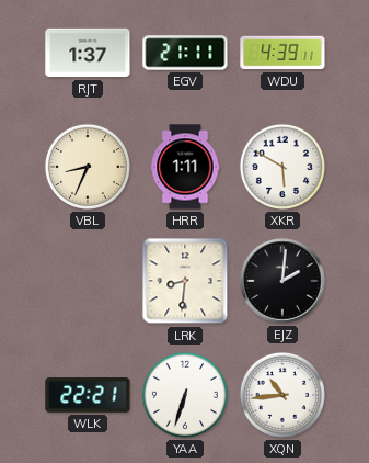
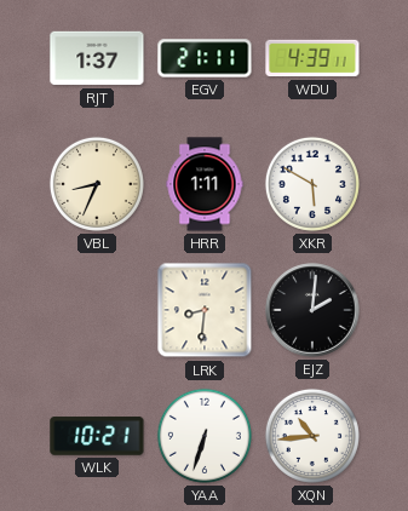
WLK: 22:21 -> 10:21
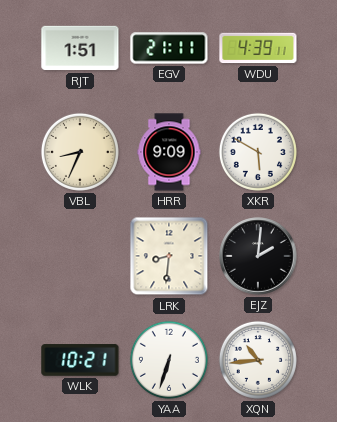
RJT: 1:37 -> 1:51
HRR: 1:11 -> 9:09
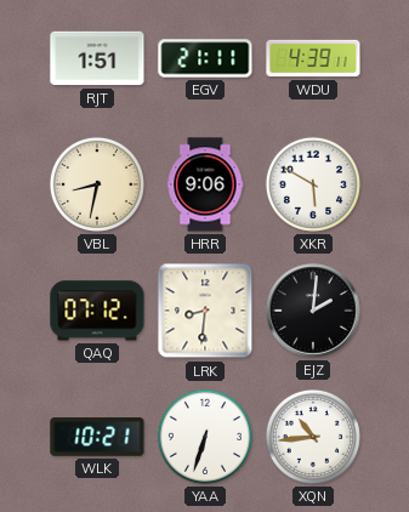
VBL: 8:34 -> 8:32
HRR: 9:09 -> 9:06
QAQ: none -> 07:12
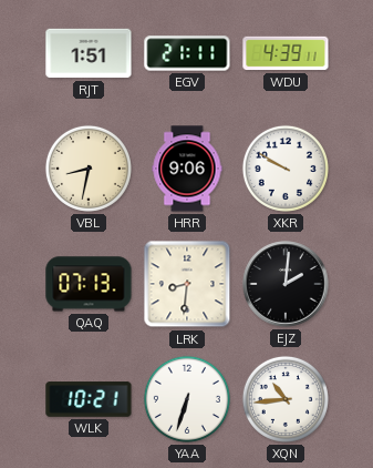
XKR: 5:50 -> 9:50
QAQ: 07:12 -> 07:13
